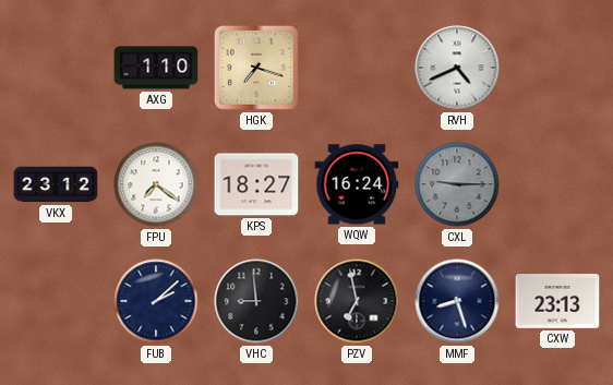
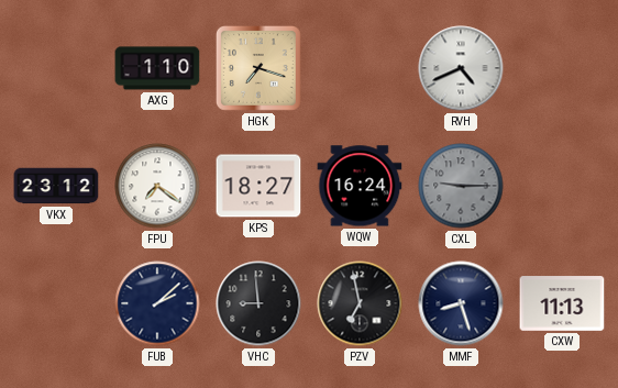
CXW: 23:13 -> 11:13
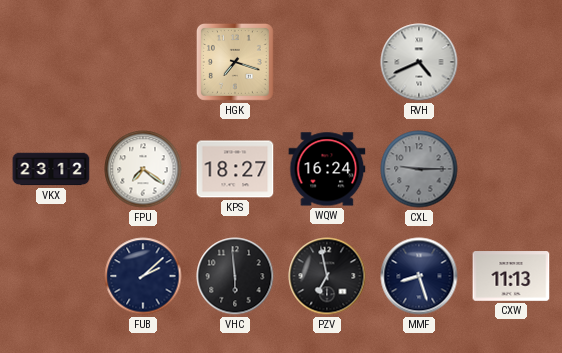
AXG: 1:10 -> none
VHC: 8:59 -> 5:59
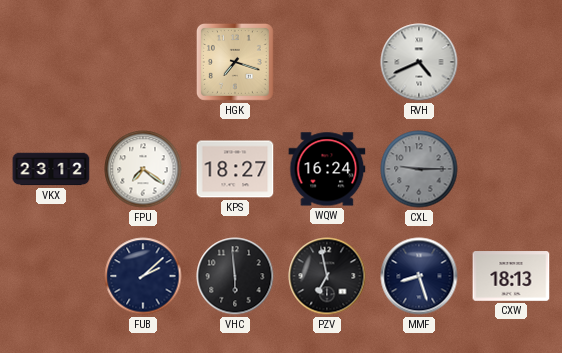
CXW: 11:13 -> 18:13
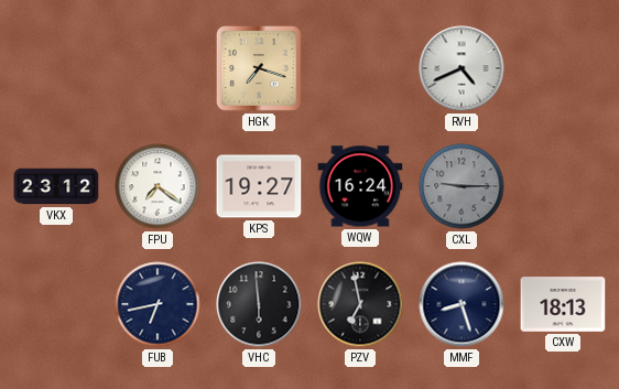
KPS: 18:27 -> 19:27
FUB: 2:08 -> 6:43
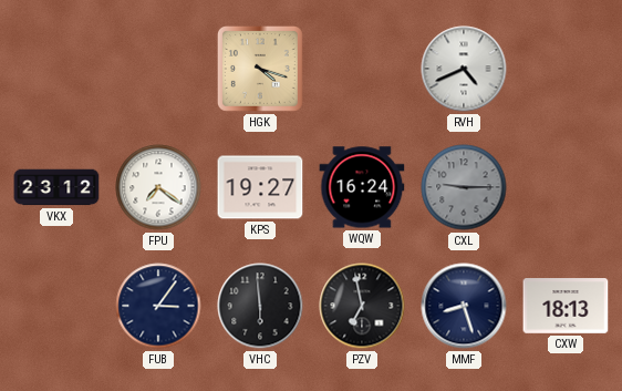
HGK: 7:18 -> 4:18
FUB: 6:43 -> 3:06
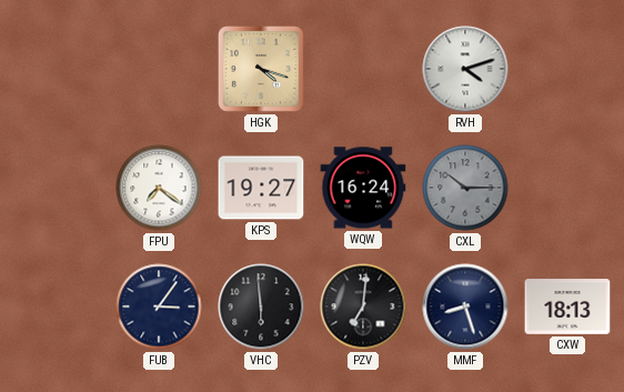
RVH: 4:41 -> 4:12
VKX: 23:12 -> none
CXL: 9:15 -> 10:15
PZV: 6:58 -> 7:01
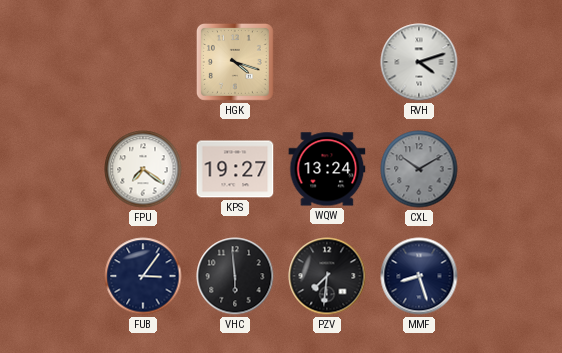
WQW: 16:24 -> 13:24
CXL: 10:15 -> 10:10
PZV: 7:01 -> 7:31
CXW: 18:13 -> none
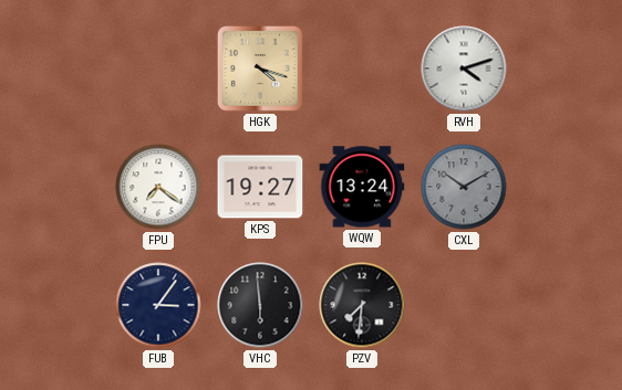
MMF: 8:27 -> none
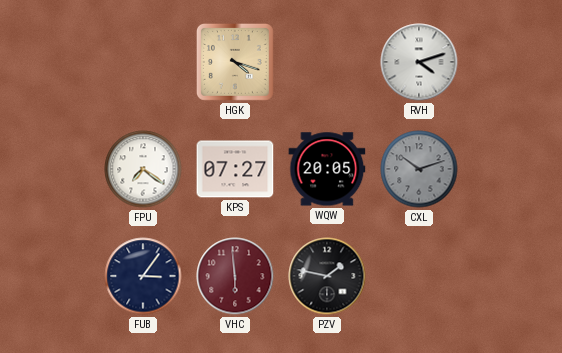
KPS: 19:27 -> 07:27
WQW: 13:24 -> 20:05
CXL: 10:10 -> 10:12
VHC dial: black -> burgundy
PZV: 7:31 -> 1:47
